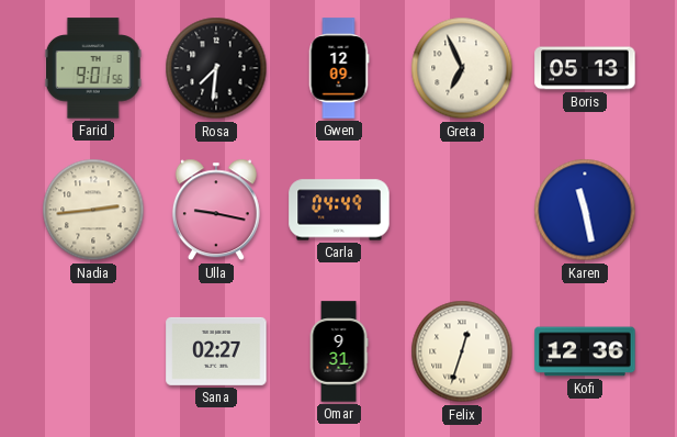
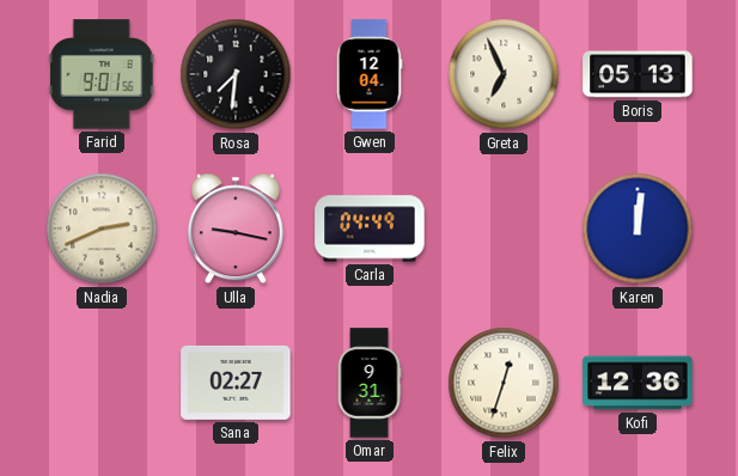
Gwen: 12:09 -> 12:04
Nadia: 2:44 -> 2:41
Karen: 11:28 -> 12:01
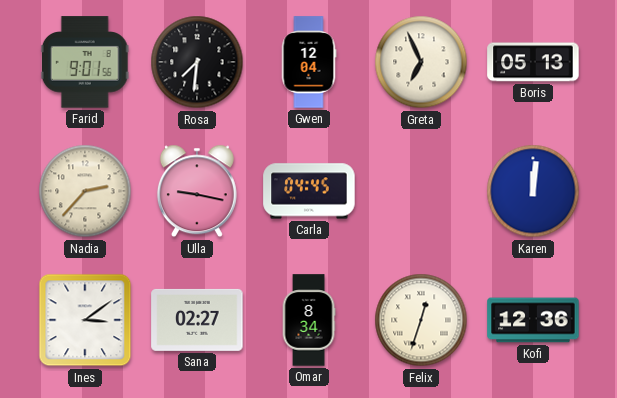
Nadia: 2:41 -> 2:37
Carla: 04:49 -> 04:45
Ines: none -> 3:09
Omar: 9:31 -> 8:34
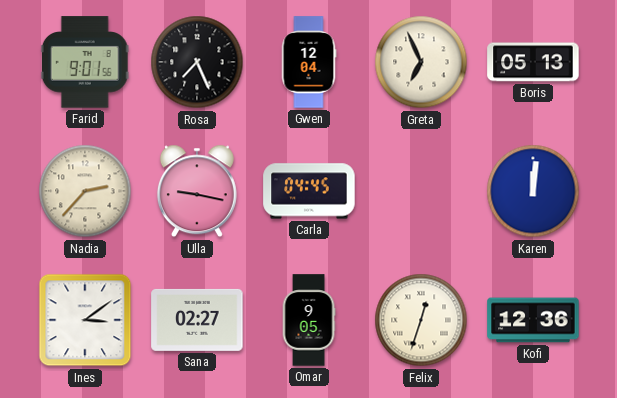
Rosa: 7:31 -> 7:26
Omar: 8:34 -> 9:05
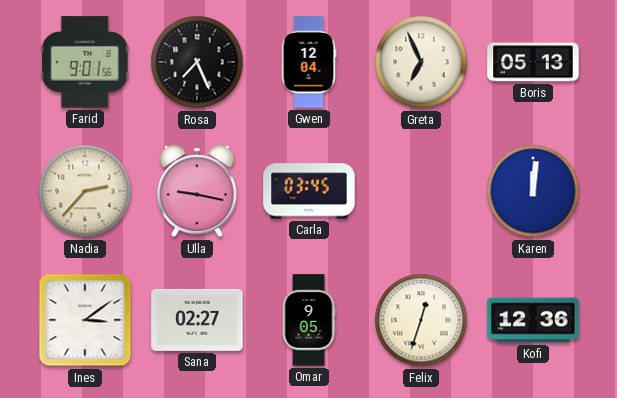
Carla: 04:45 -> 03:45
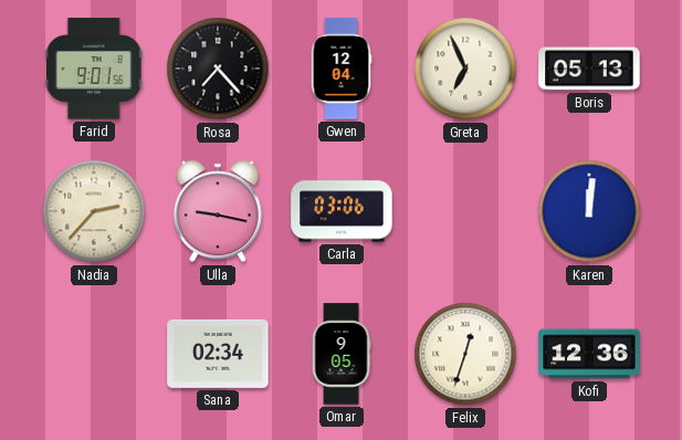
Rosa: 7:26 -> 7:23
Carla: 03:45 -> 03:06
Ines: 3:09 -> none
Sana: 02:27 -> 02:34
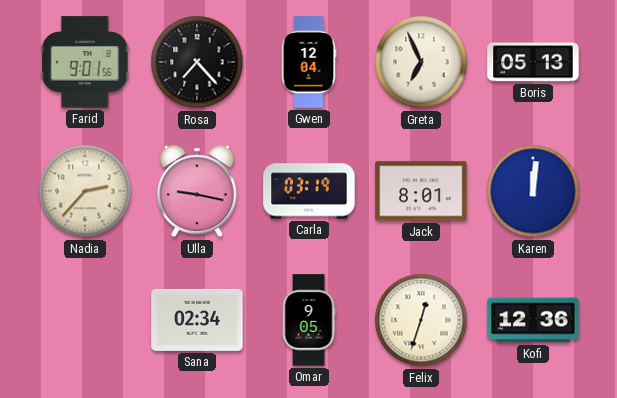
Carla: 03:06 -> 03:19
Jack: none -> 8:01
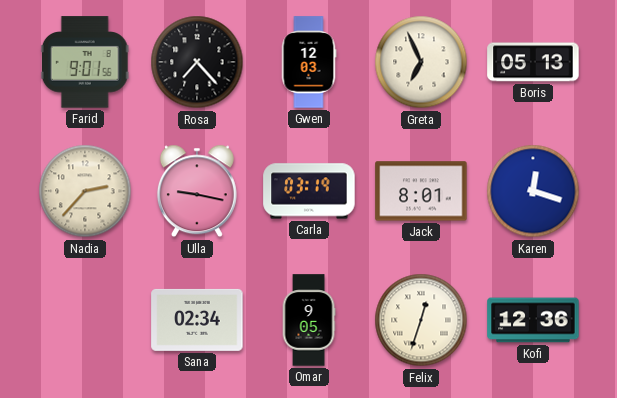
Gwen: 12:04 -> 12:03
Karen: 12:01 -> 12:18
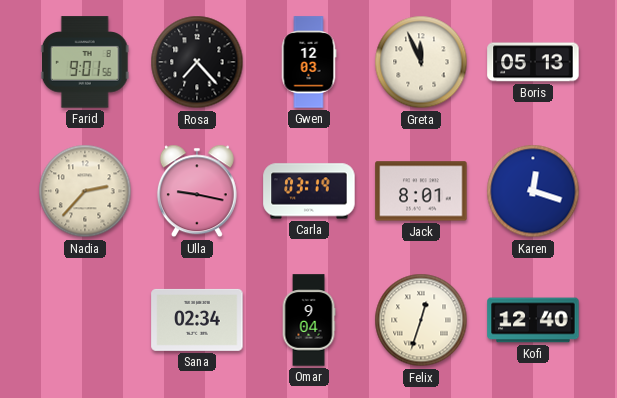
Greta: 6:56 -> 11:56
Omar: 9:05 -> 9:04
Kofi: 12:36 -> 12:40
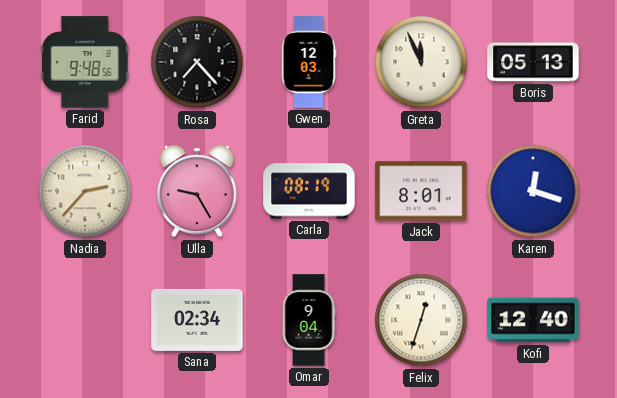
Farid: 9:01 -> 9:48
Ulla: 9:17 -> 9:25
Carla: 03:19 -> 08:19
